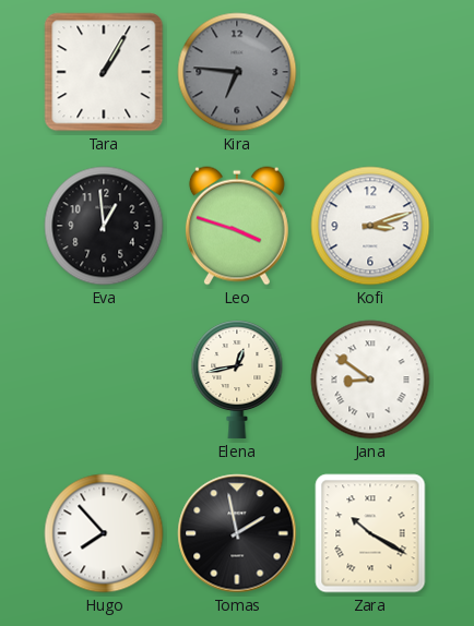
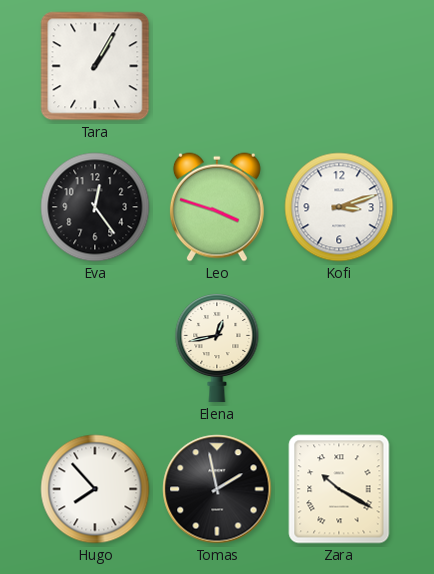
Kira: 6:46 -> none
Eva: 12:59 -> 12:24
Jana: 8:51 -> none
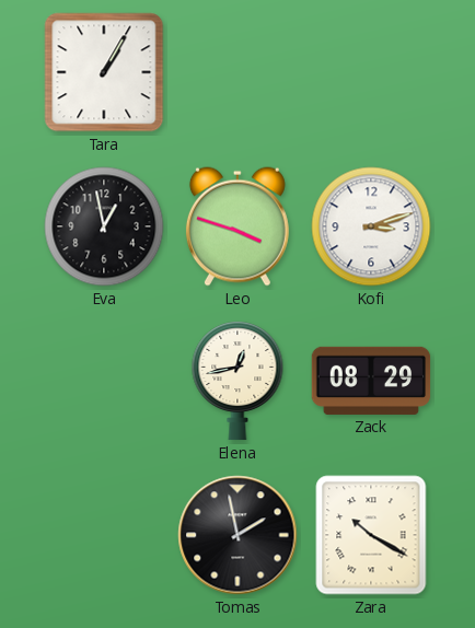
Eva: 12:24 -> 12:58
Zack: none -> 08:29
Hugo: 7:53 -> none
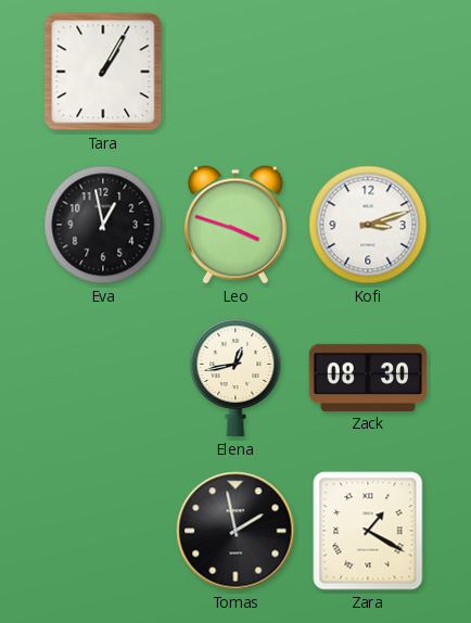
Zack: 08:29 -> 08:30
Zara: 10:20 -> 1:20
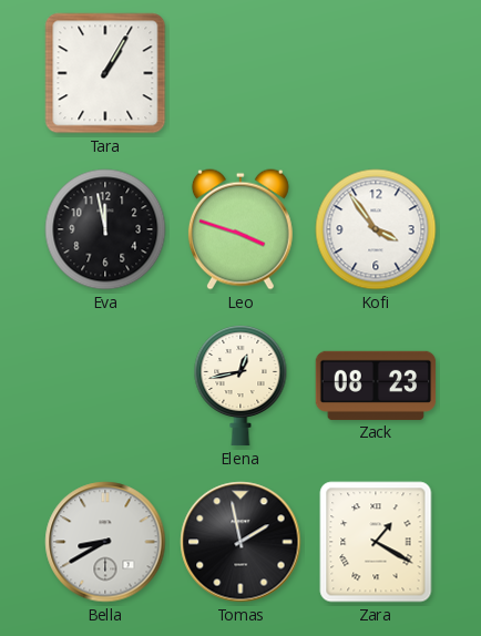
Eva: 12:58 -> 11:58
Kofi: 3:12 -> 3:54
Zack: 08:30 -> 08:23
Bella: none -> 8:40
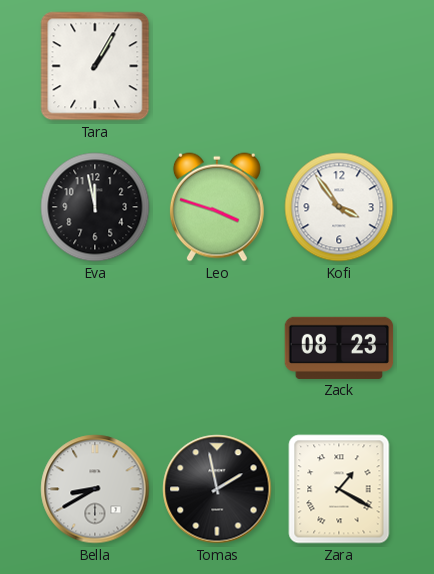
Elena: 12:43 -> none
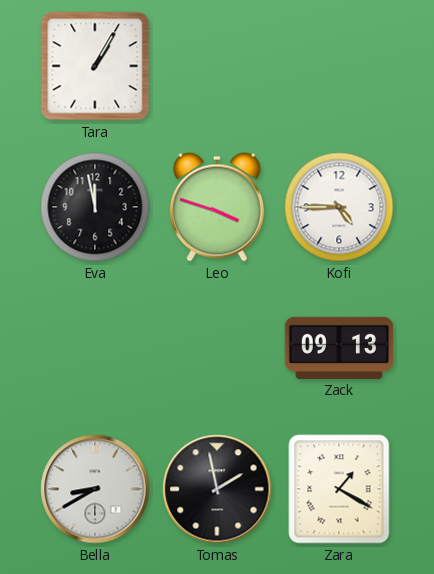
Kofi: 3:54 -> 4:45
Zack: 08:23 -> 09:13
